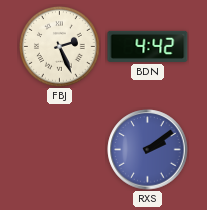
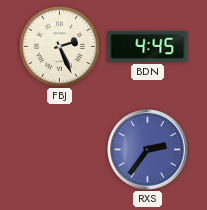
BDN: 4:42 -> 4:45
RXS: 2:09 -> 2:36
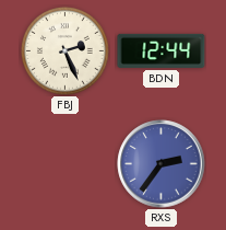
BDN: 4:45 -> 12:44
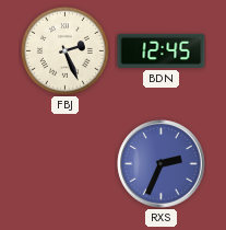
BDN: 12:44 -> 12:45
RXS: 2:36 -> 2:34
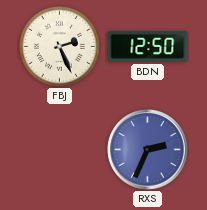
BDN: 12:45 -> 12:50
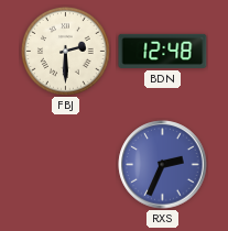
FBJ: 2:26 -> 2:30
BDN: 12:50 -> 12:48
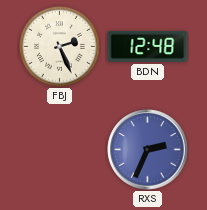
FBJ: 2:30 -> 2:26
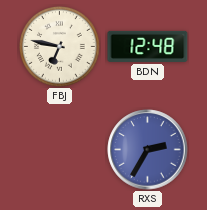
FBJ: 2:26 -> 6:47
RXS: 2:34 -> 2:35
